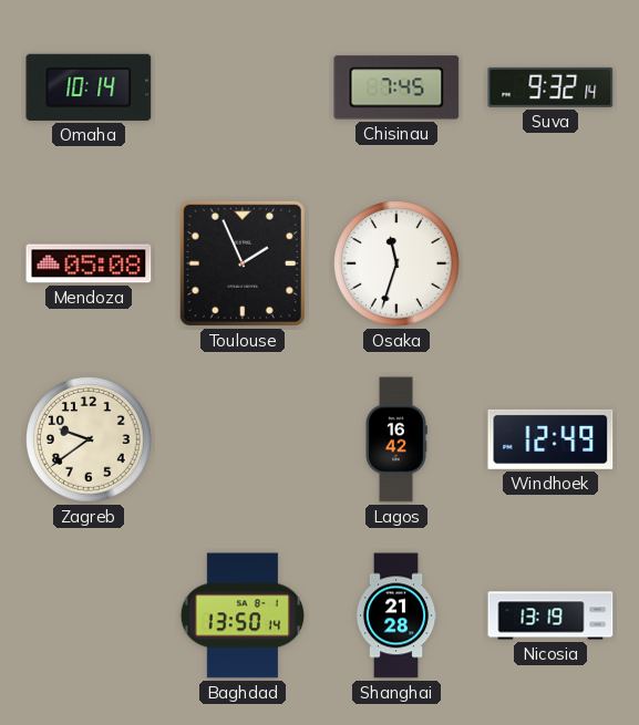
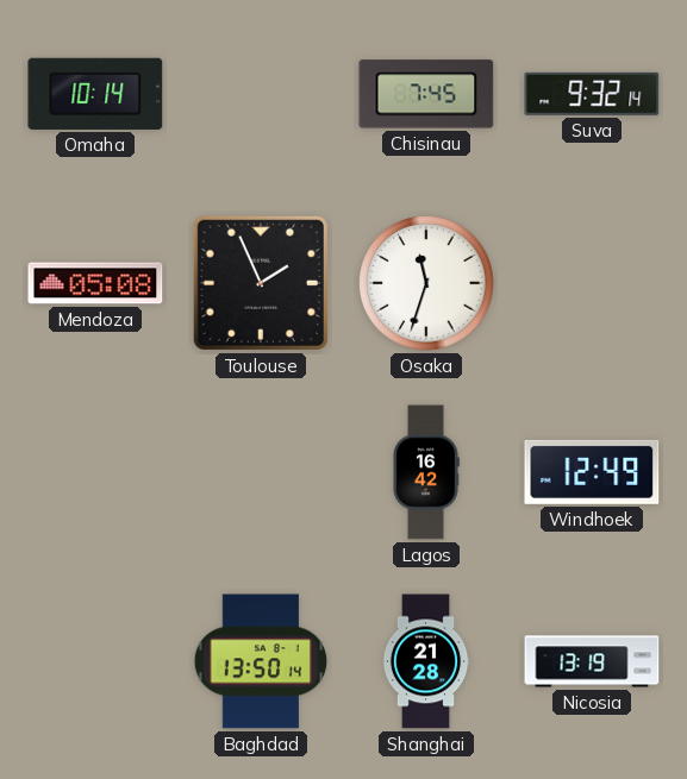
Zagreb: 9:39 -> none
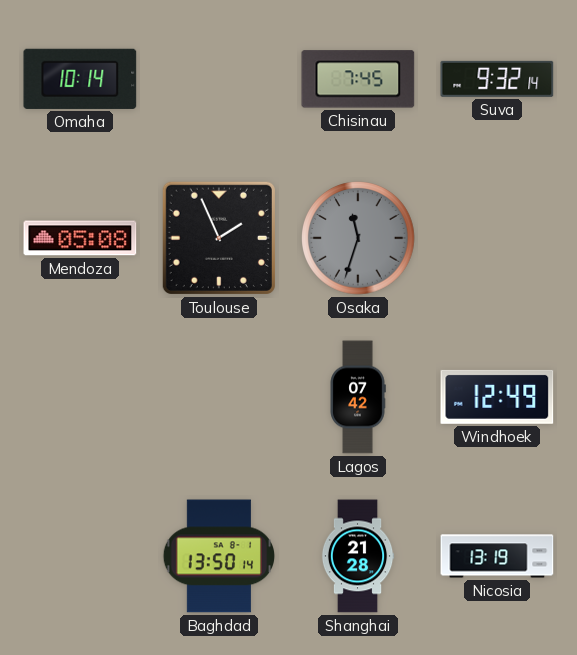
Osaka dial: white -> grey
Lagos: 16:42 -> 07:42
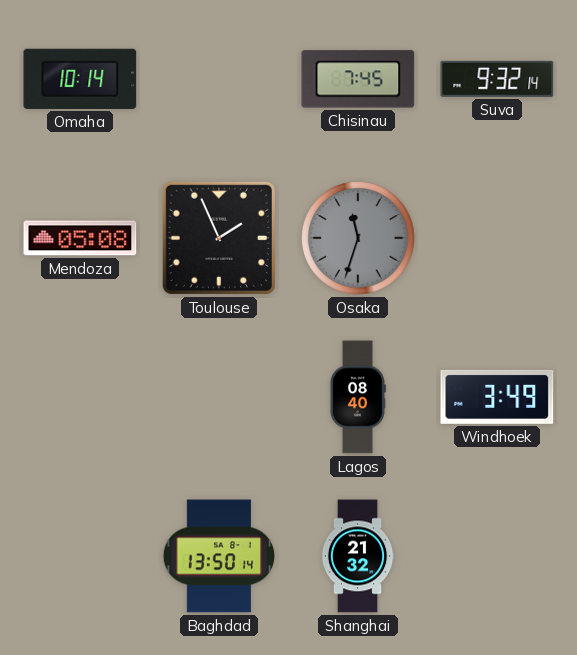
Lagos: 07:42 -> 08:40
Windhoek: 12:49 -> 3:49
Shanghai: 21:28 -> 21:32
Nicosia: 13:19 -> none
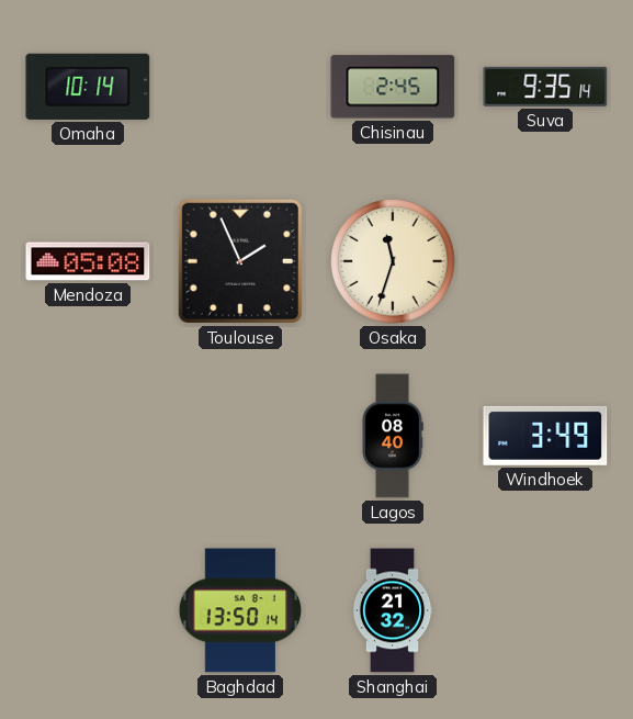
Chisinau: 7:45 -> 2:45
Suva: 9:32 -> 9:35
Osaka dial: grey -> cream
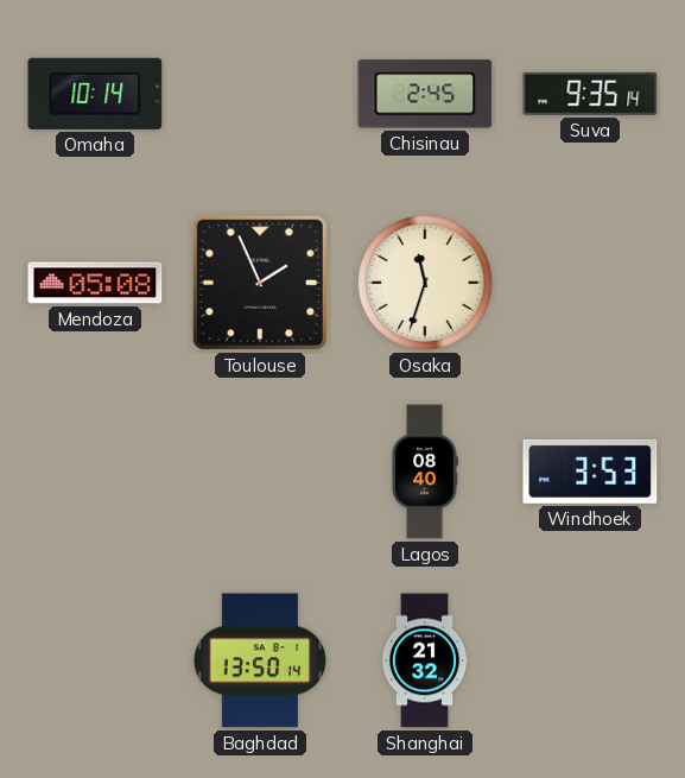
Windhoek: 3:49 -> 3:53
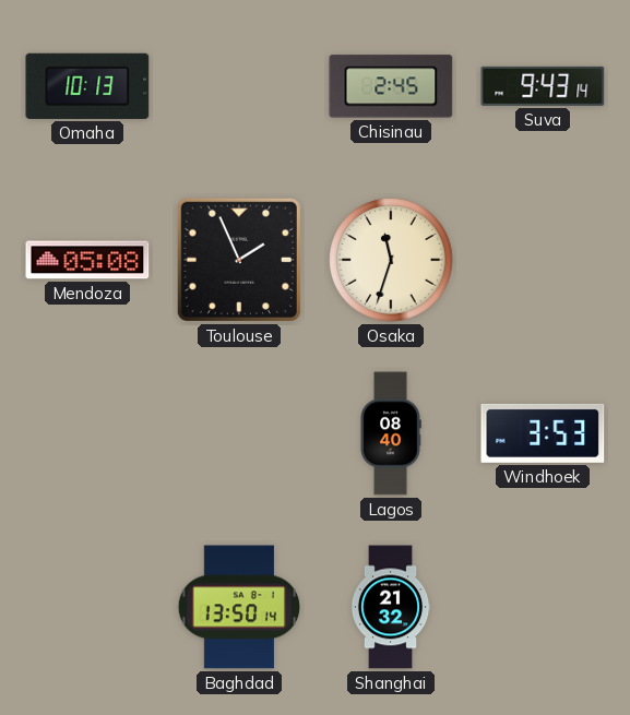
Omaha: 10:14 -> 10:13
Suva: 9:35 -> 9:43
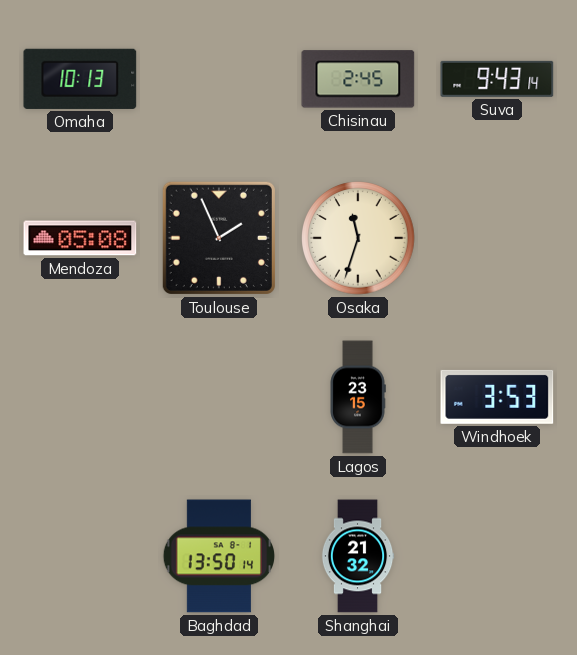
Lagos: 08:40 -> 23:15
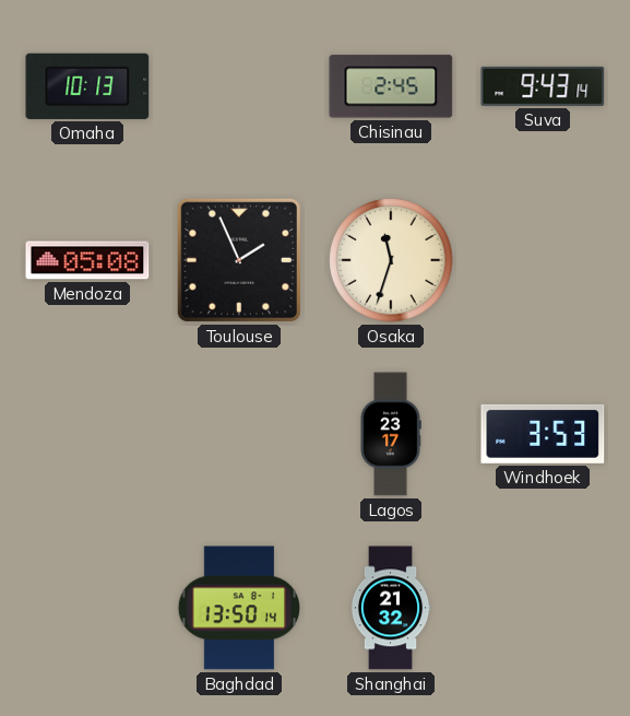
Lagos: 23:15 -> 23:17
